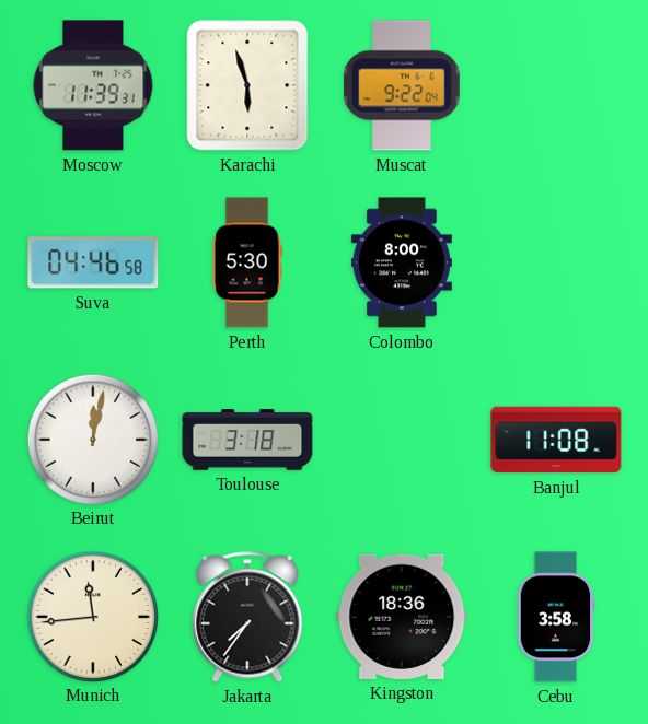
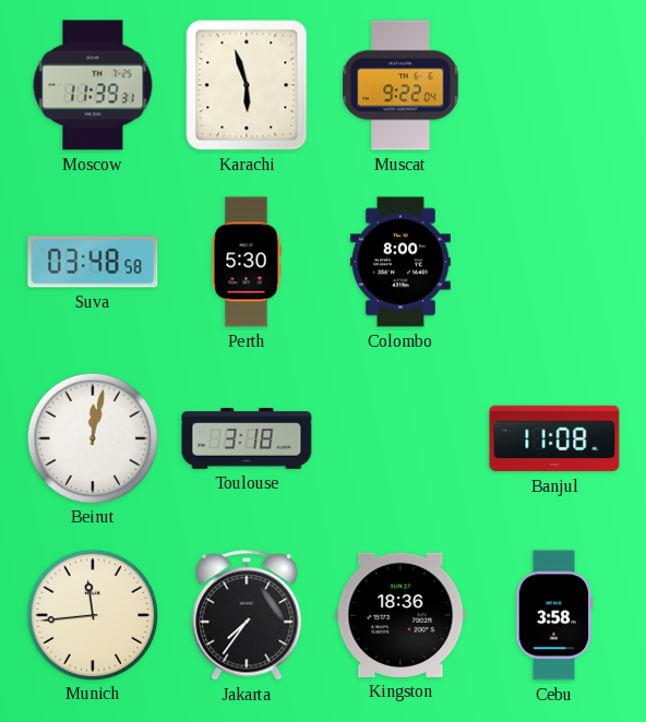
Suva: 04:46 -> 03:48
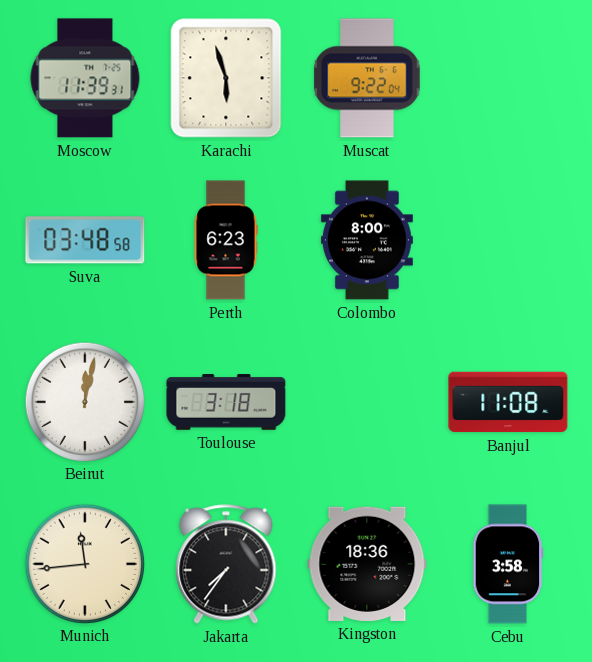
Perth: 5:30 -> 6:23
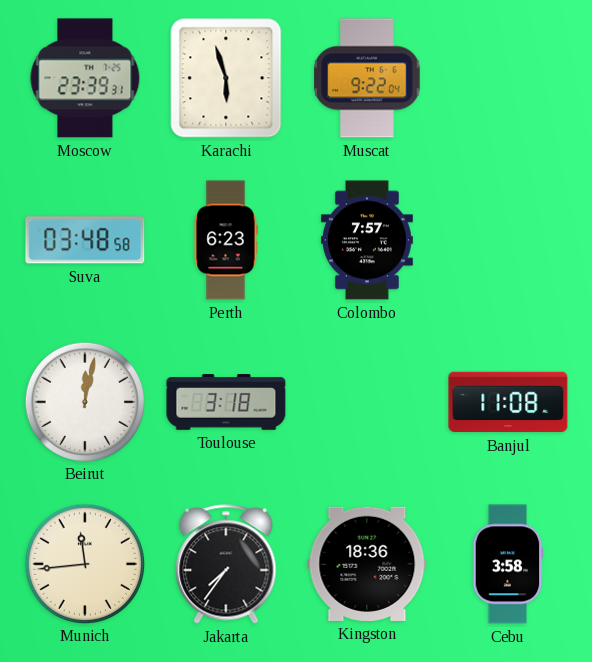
Moscow: 11:39 -> 23:39
Colombo: 8:00 -> 7:57
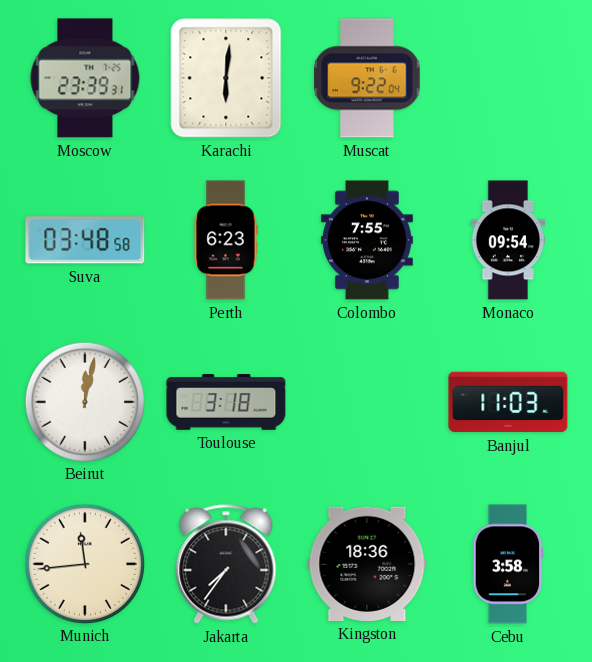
Karachi: 5:57 -> 6:01
Colombo: 7:57 -> 7:55
Monaco: none -> 09:54
Banjul: 11:08 -> 11:03
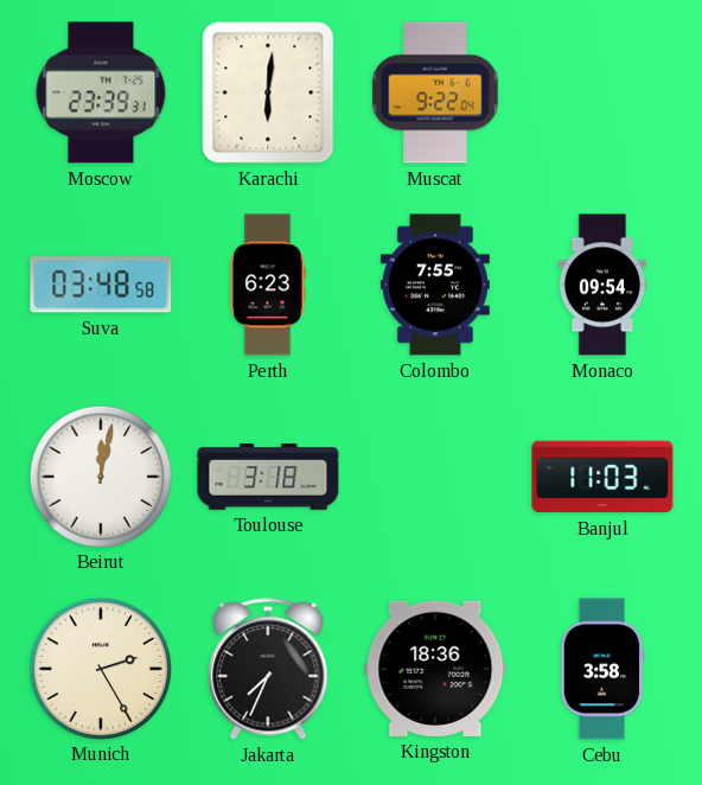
Munich: 11:44 -> 2:25
Jakarta: 7:36 -> 7:34
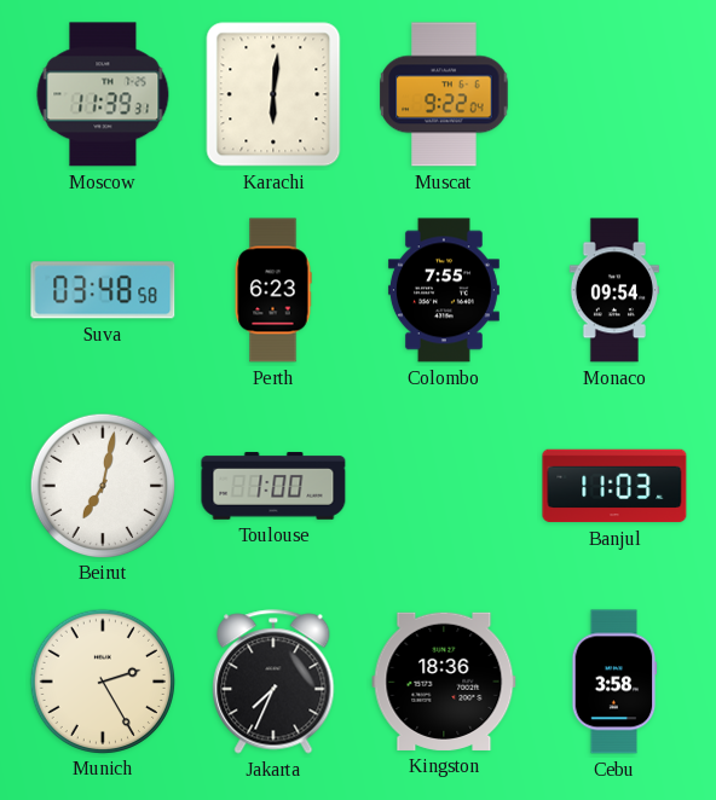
Moscow: 23:39 -> 11:39
Beirut: 12:02 -> 7:02
Toulouse: 3:18 -> 1:00
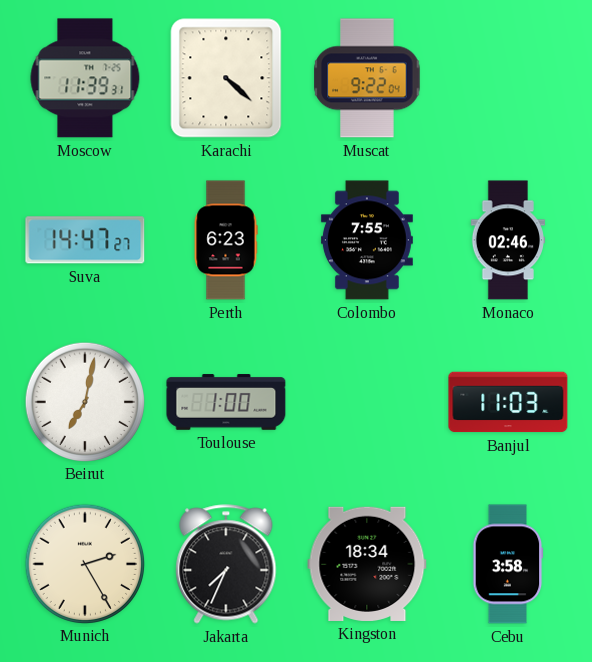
Karachi: 6:01 -> 4:22
Suva: 03:48 -> 14:47
Monaco: 09:54 -> 02:46
Kingston: 18:36 -> 18:34
